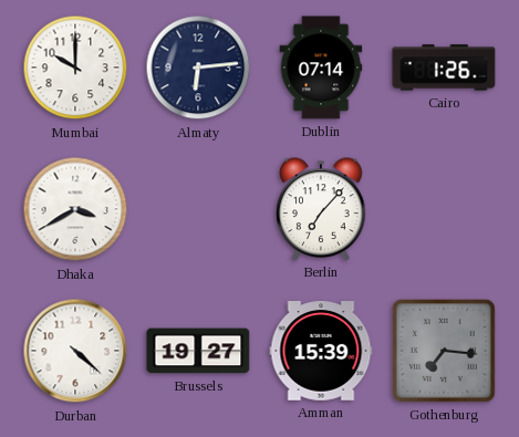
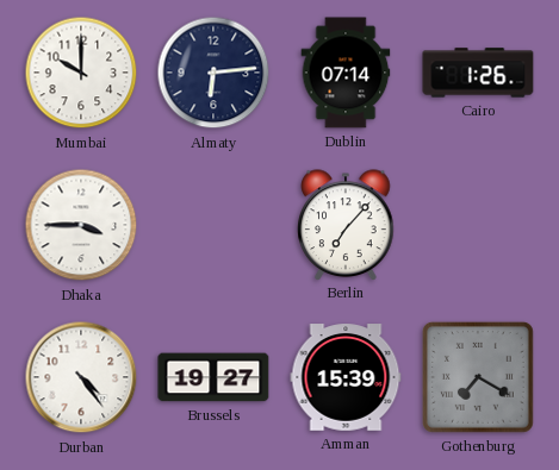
Dhaka: 3:40 -> 3:45
Durban: 4:22 -> 4:24
Gothenburg: 7:16 -> 7:20
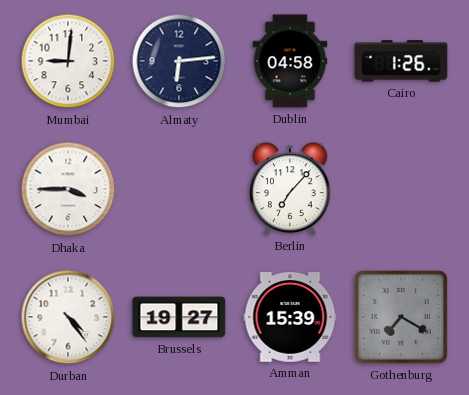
Mumbai: 10:00 -> 9:01
Dublin: 07:14 -> 04:58
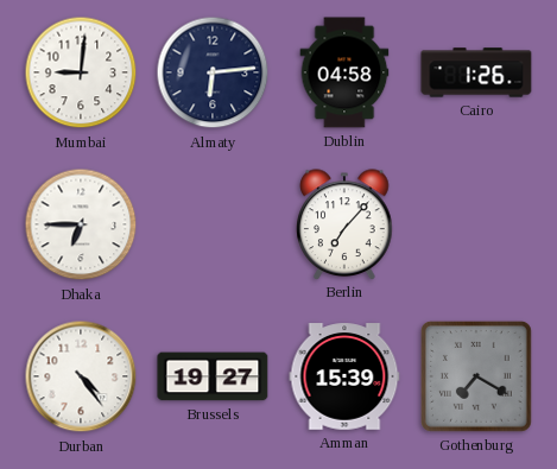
Dhaka: 3:45 -> 6:45
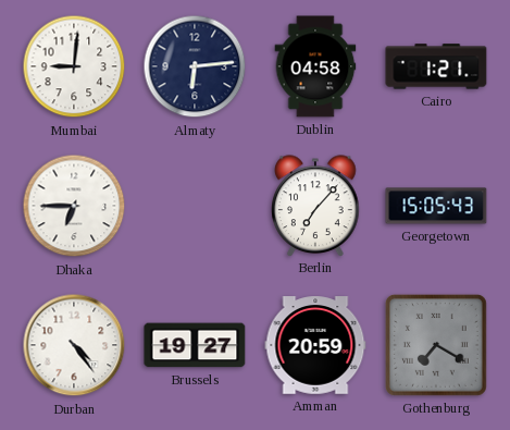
Cairo: 1:26 -> 1:21
Georgetown: none -> 15:05
Amman: 15:39 -> 20:59
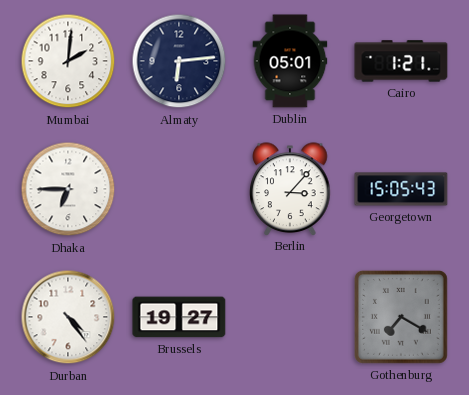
Mumbai: 9:01 -> 2:01
Dublin: 04:58 -> 05:01
Berlin: 7:07 -> 3:07
Amman: 20:59 -> none
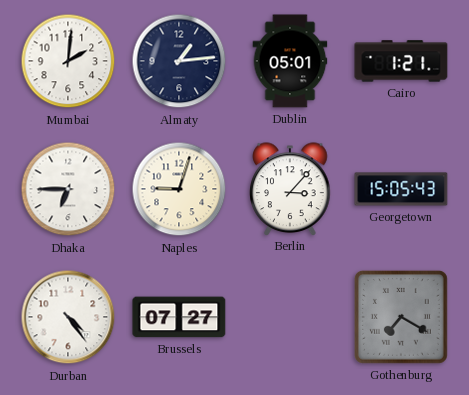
Almaty: 6:14 -> 1:14
Naples: none -> 9:03
Brussels: 19:27 -> 07:27
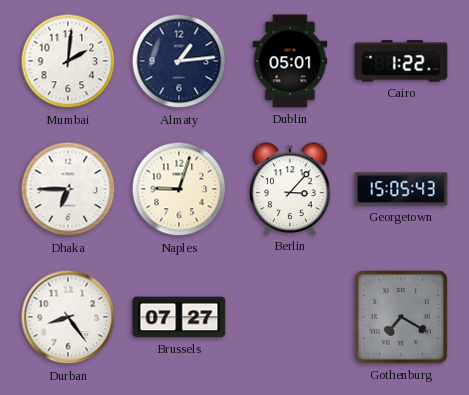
Cairo: 1:21 -> 1:22
Durban: 4:24 -> 8:24
